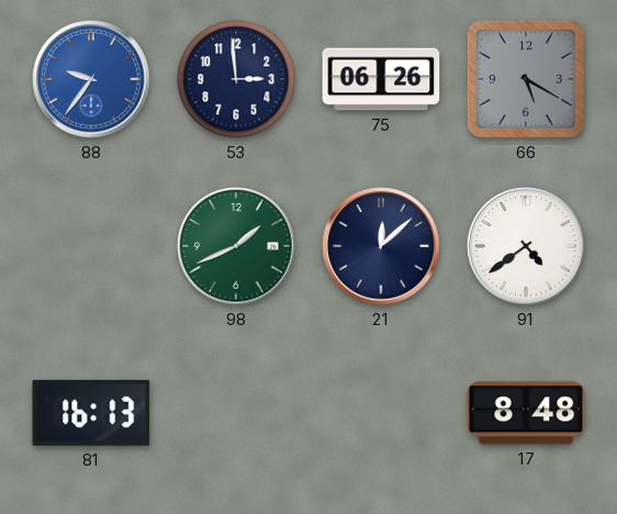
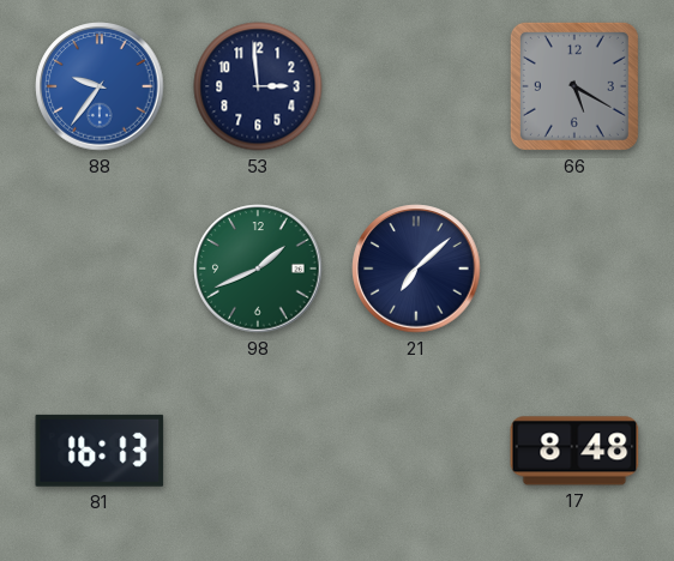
75: 06:26 -> none
21: 12:08 -> 7:08
91: 4:39 -> none
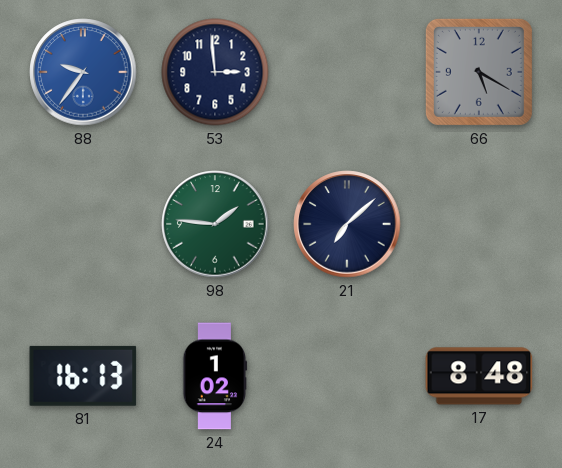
98: 1:41 -> 1:46
24: none -> 1:02
